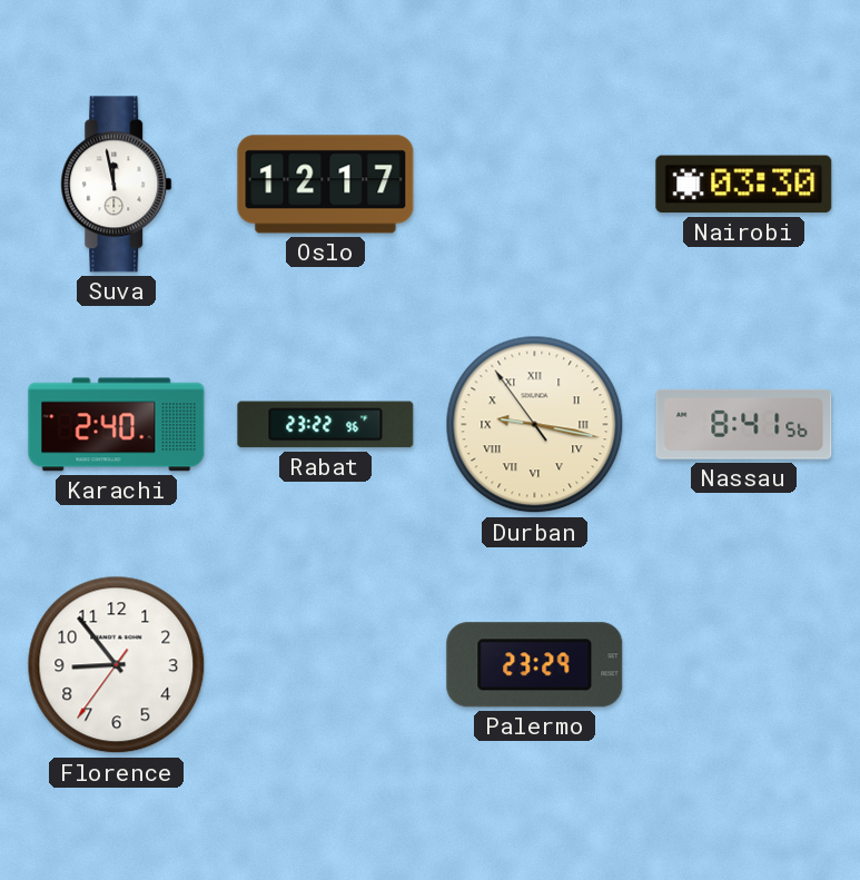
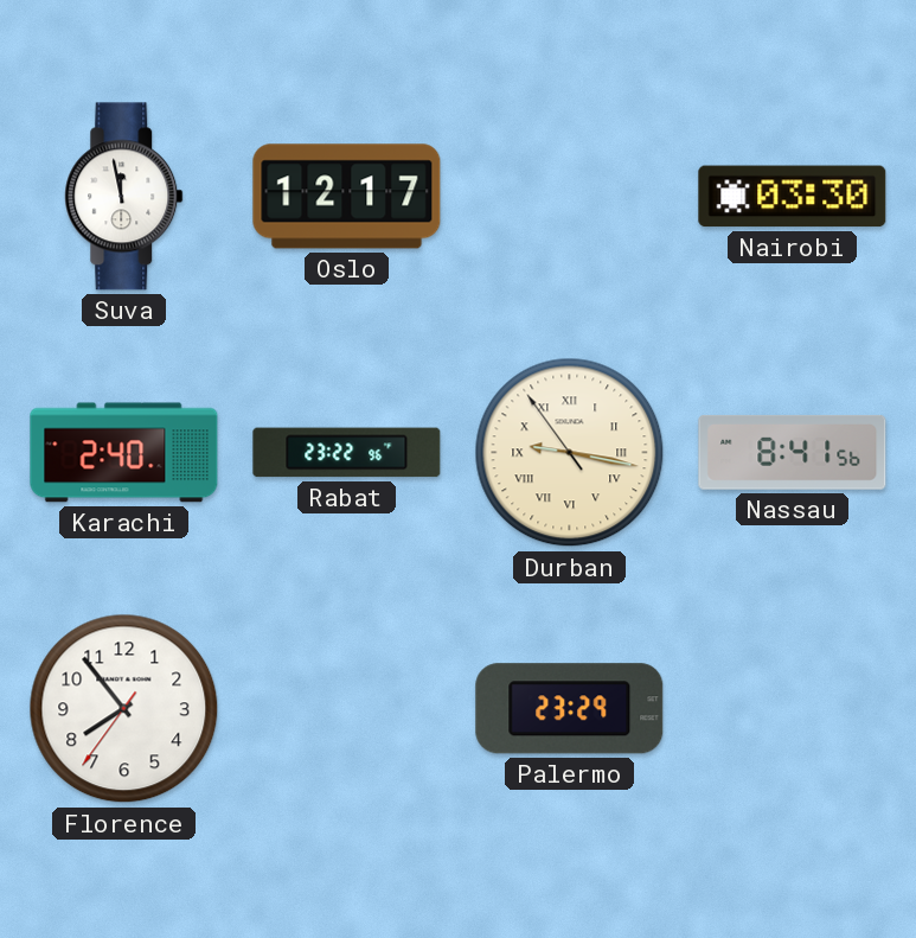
Florence: 8:53 -> 7:53
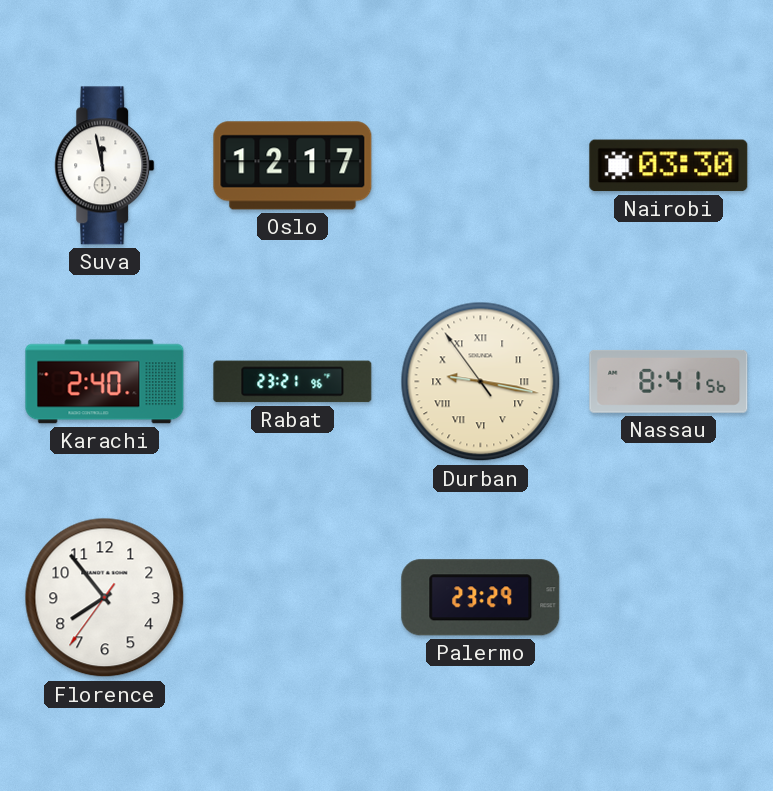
Rabat: 23:22 -> 23:21
